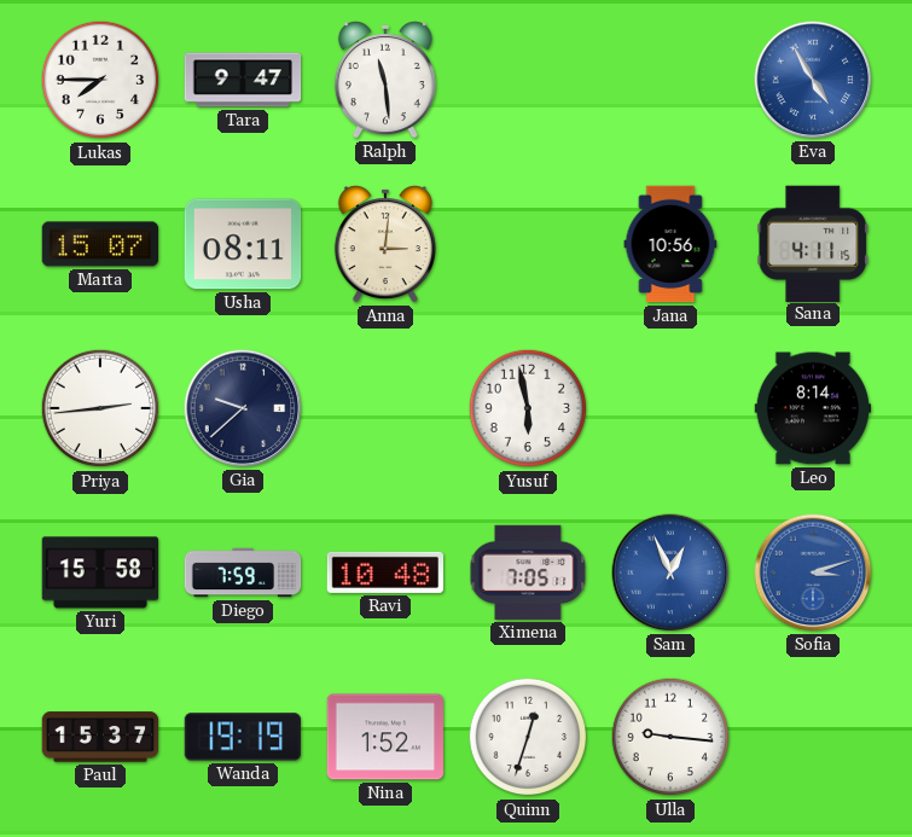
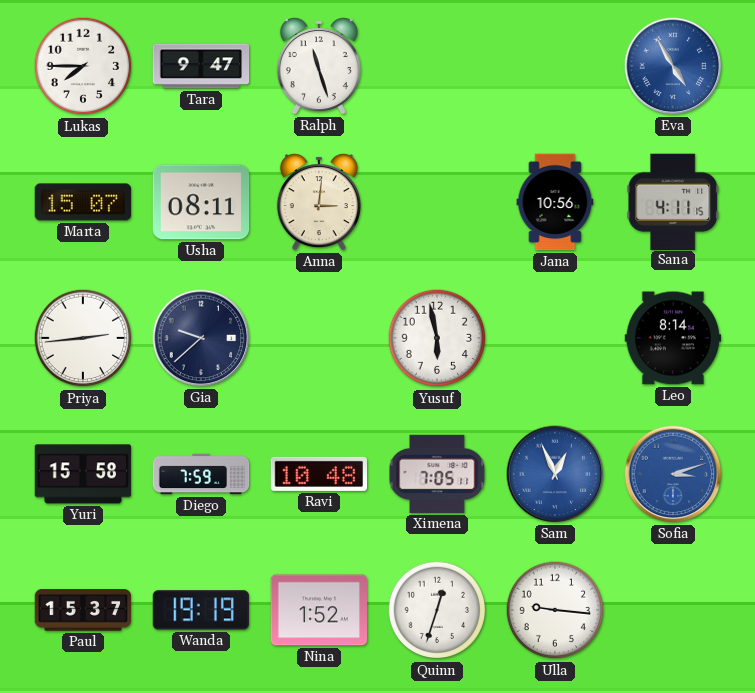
Ralph: 11:29 -> 11:27
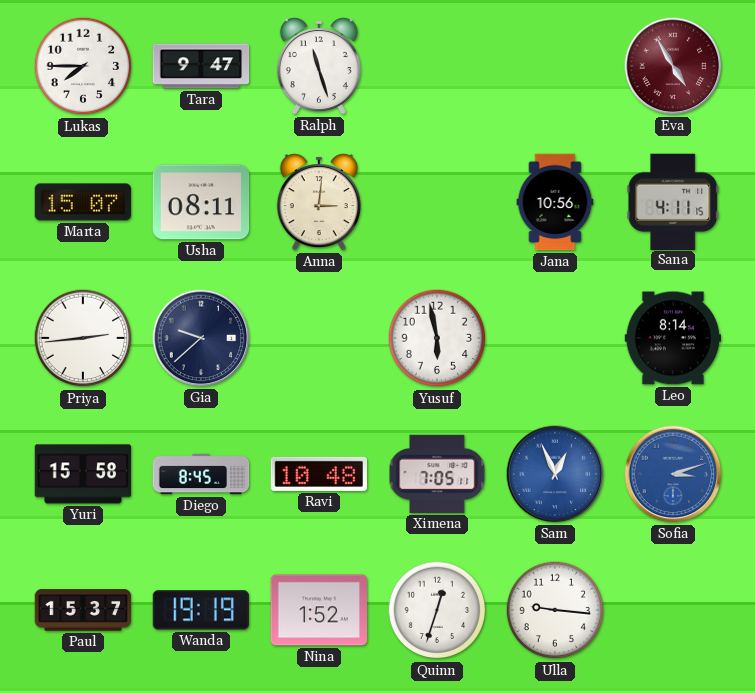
Eva dial: blue -> burgundy
Diego: 7:59 -> 8:45
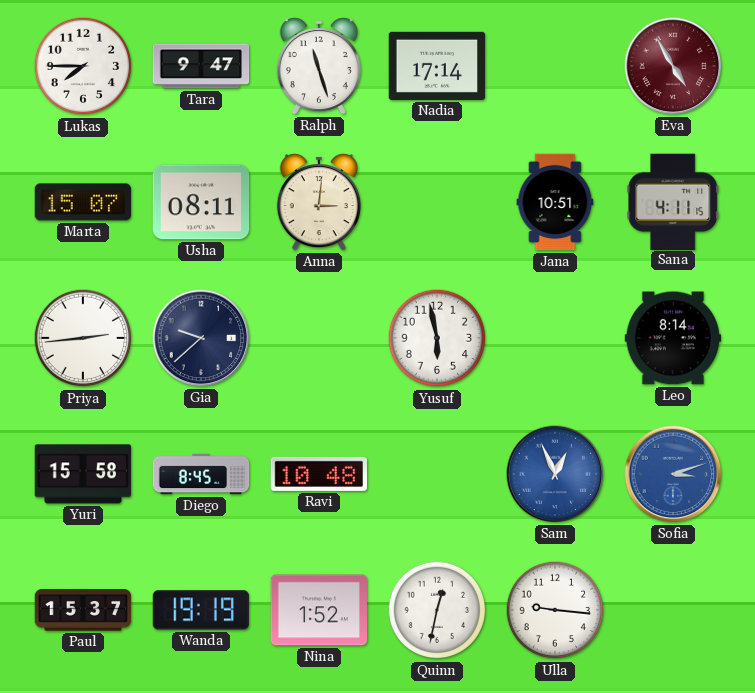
Nadia: none -> 17:14
Jana: 10:56 -> 10:51
Ximena: 7:05 -> none
Quinn: 12:33 -> 12:32
